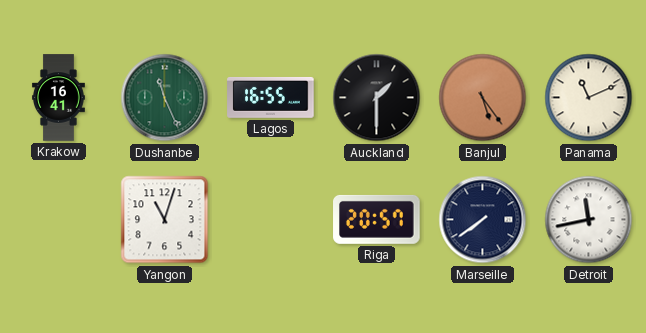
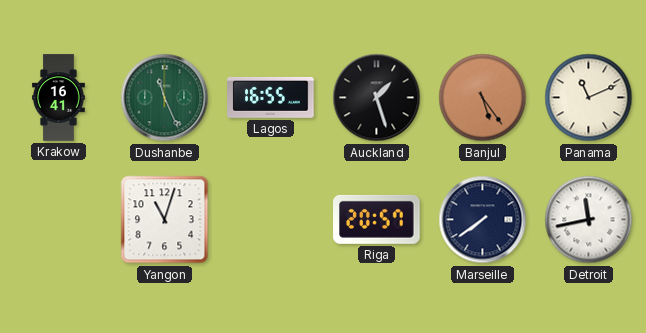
Auckland: 1:30 -> 1:27
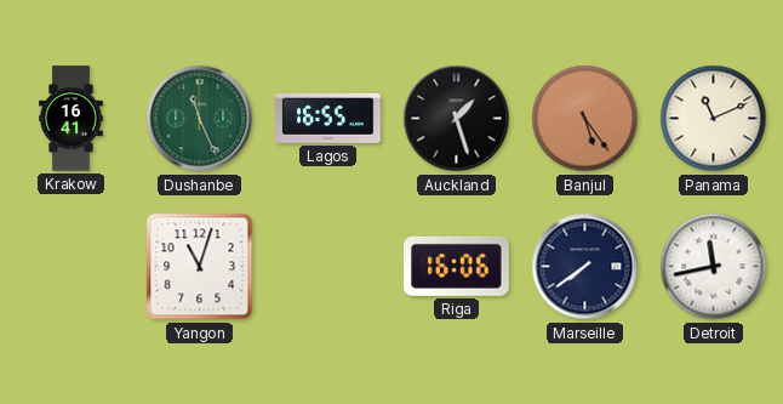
Riga: 20:57 -> 16:06
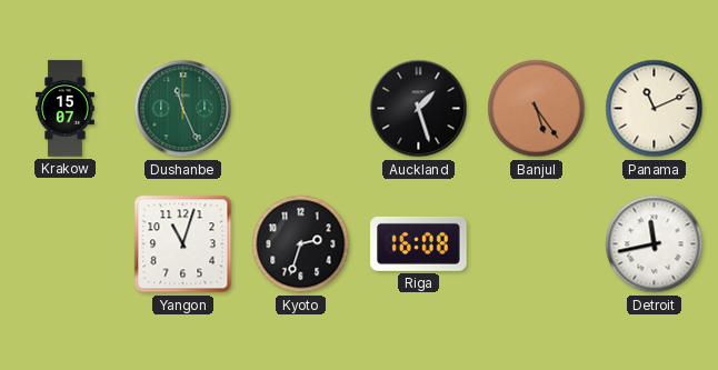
Krakow: 16:41 -> 15:07
Lagos: 16:55 -> none
Kyoto: none -> 2:33
Riga: 16:06 -> 16:08
Marseille: 7:39 -> none
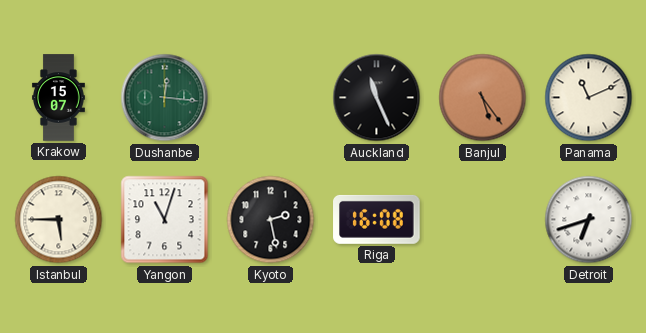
Dushanbe: 11:26 -> 12:16
Auckland: 1:27 -> 11:26
Istanbul: none -> 5:45
Kyoto: 2:33 -> 2:28
Detroit: 11:43 -> 6:42
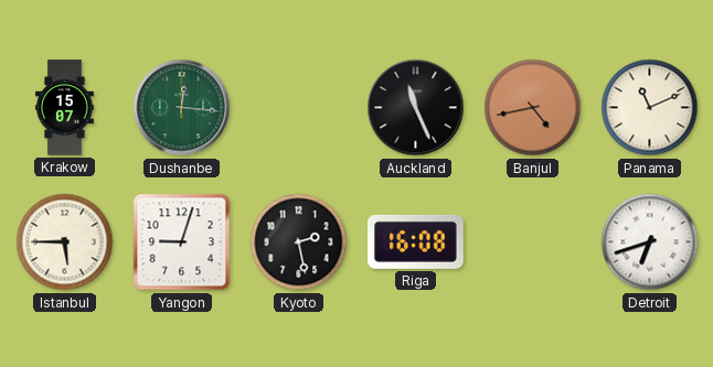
Banjul: 5:24 -> 4:43
Yangon: 11:03 -> 9:03
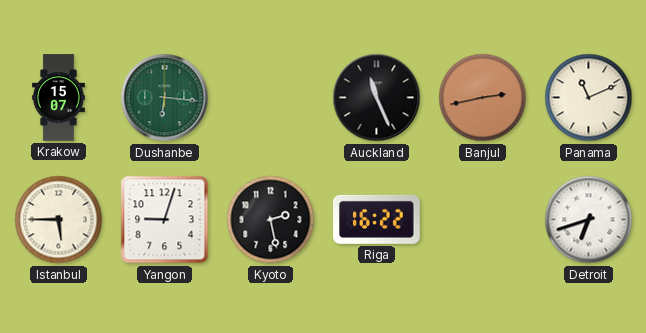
Dushanbe: 12:16 -> 6:16
Banjul: 4:43 -> 2:43
Riga: 16:08 -> 16:22
